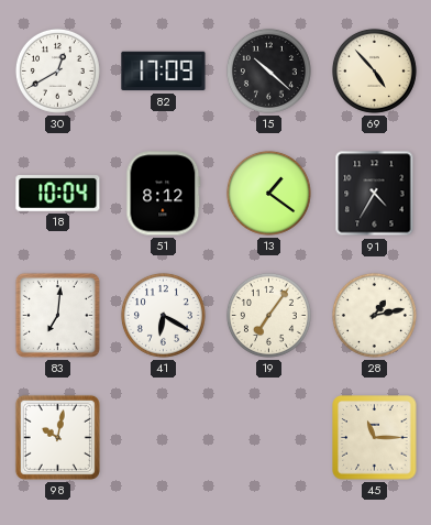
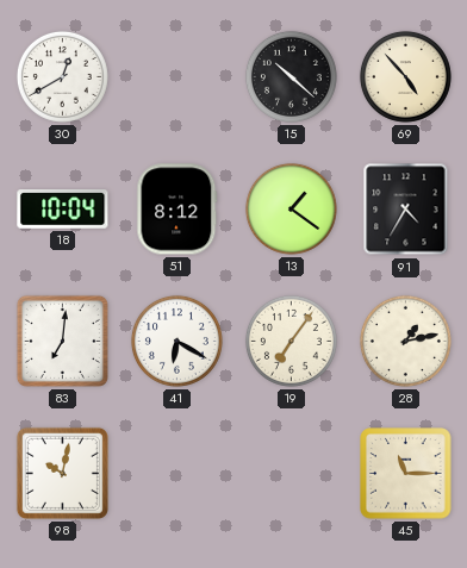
82: 17:09 -> none
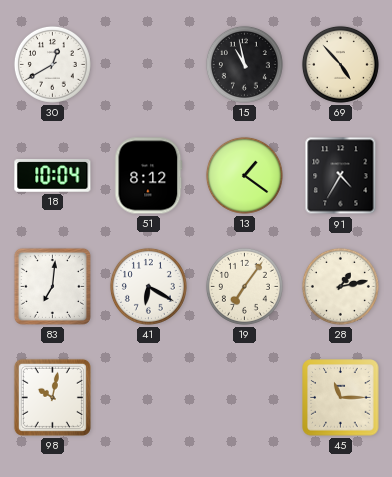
15: 10:22 -> 10:58
